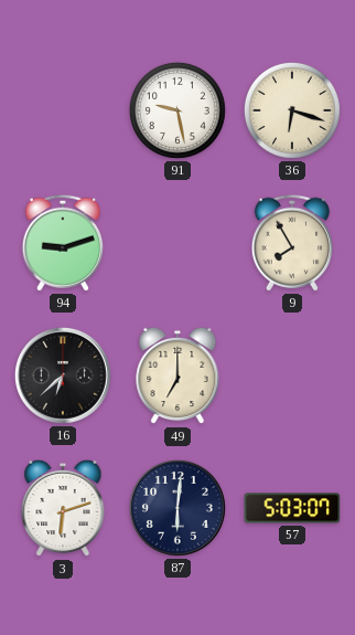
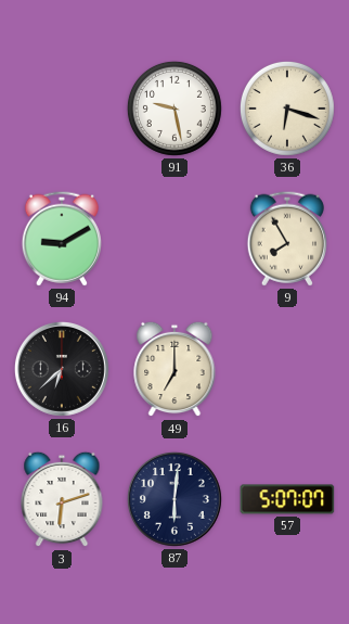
94: 9:12 -> 9:10
57: 5:03 -> 5:07
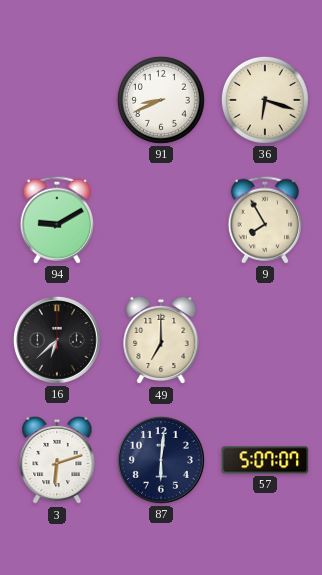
91: 9:28 -> 8:41
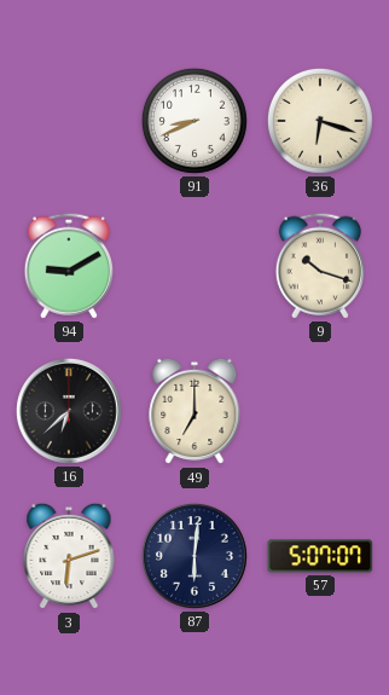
9: 7:55 -> 10:18
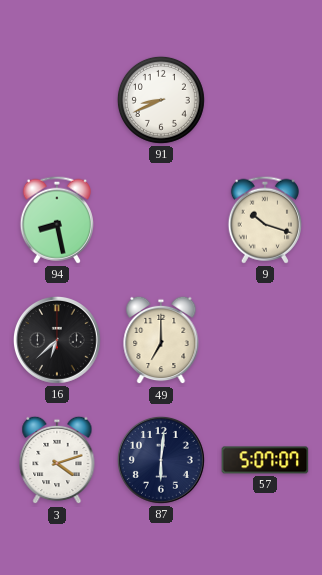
36: 6:18 -> none
94: 9:10 -> 8:28
3: 6:12 -> 4:12
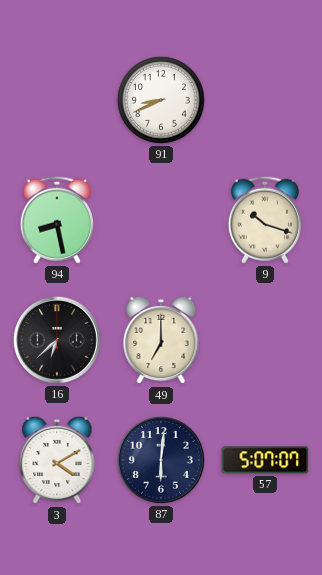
3: 4:12 -> 4:10
